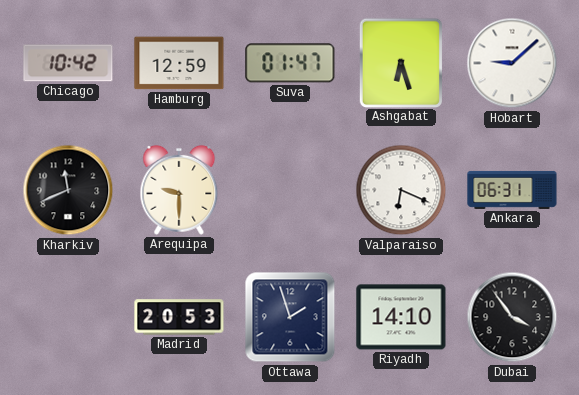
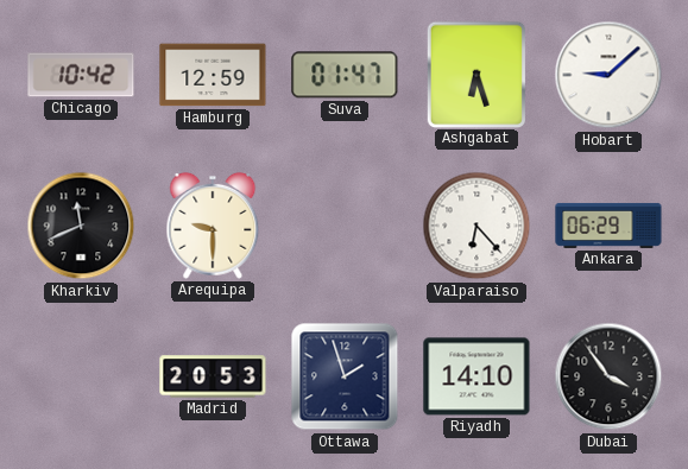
Valparaiso: 6:19 -> 6:23
Ankara: 06:31 -> 06:29
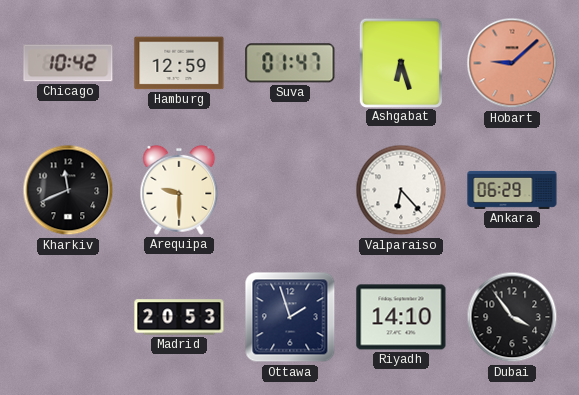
Hobart dial: white -> salmon
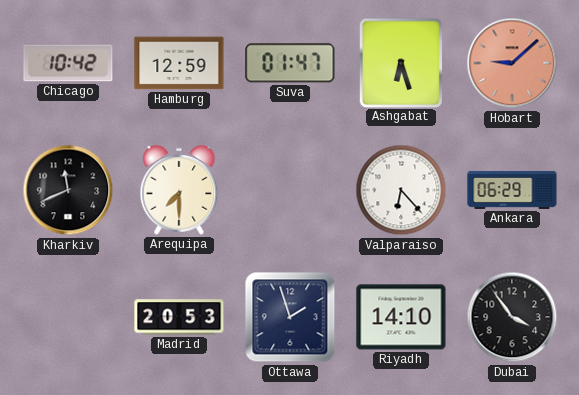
Arequipa: 9:30 -> 7:30
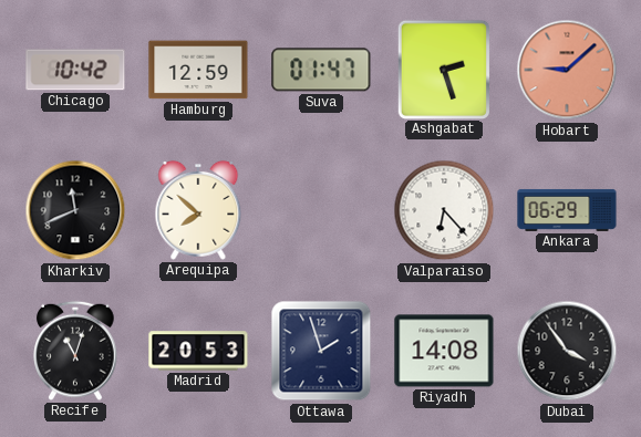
Ashgabat: 6:27 -> 2:27
Arequipa: 7:30 -> 7:52
Recife: none -> 11:03
Riyadh: 14:10 -> 14:08
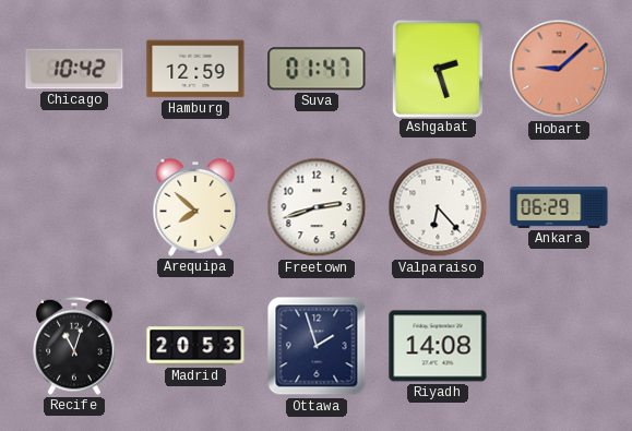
Kharkiv: 11:41 -> none
Freetown: none -> 2:42
Dubai: 3:54 -> none
